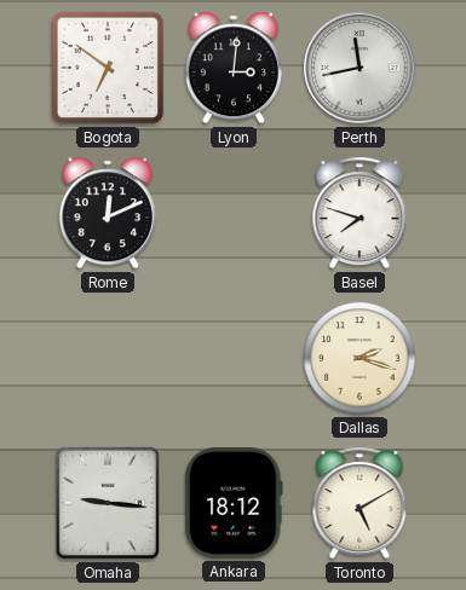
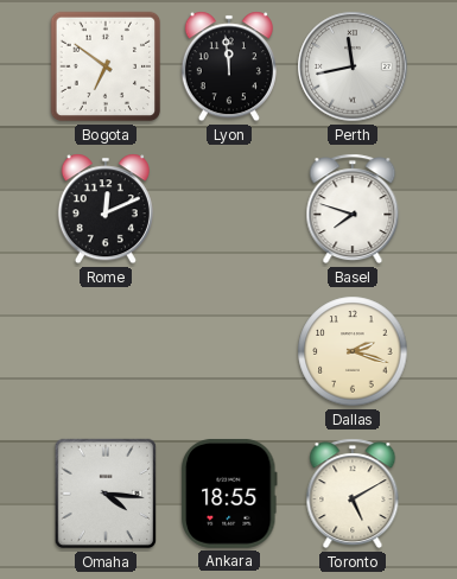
Lyon: 3:01 -> 11:59
Omaha: 9:16 -> 4:16
Ankara: 18:12 -> 18:55
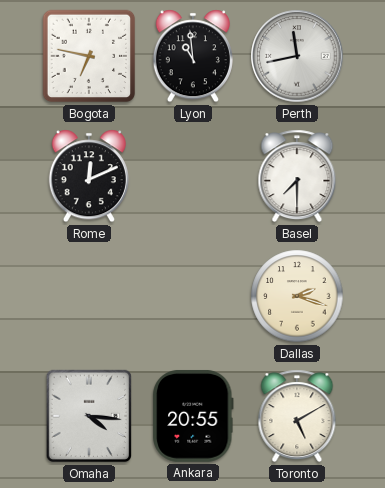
Bogota: 6:51 -> 6:47
Lyon: 11:59 -> 10:59
Basel: 7:48 -> 7:30
Ankara: 18:55 -> 20:55
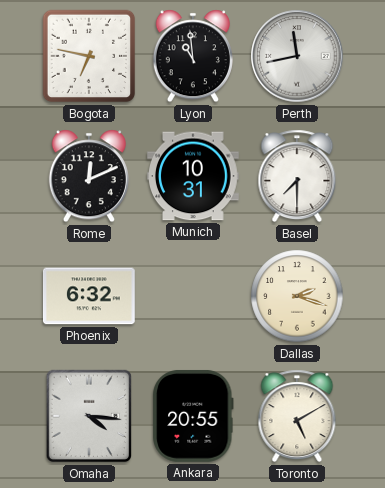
Munich: none -> 10:31
Phoenix: none -> 6:32
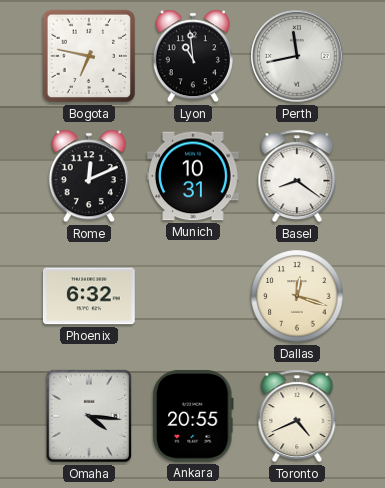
Basel: 7:30 -> 8:21
Dallas: 2:18 -> 12:18
Toronto: 5:10 -> 4:41
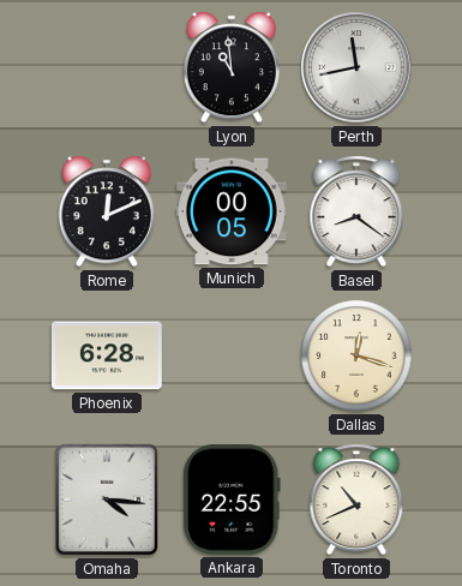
Bogota: 6:47 -> none
Munich: 10:31 -> 00:05
Phoenix: 6:32 -> 6:28
Ankara: 20:55 -> 22:55
Toronto: 4:41 -> 10:41
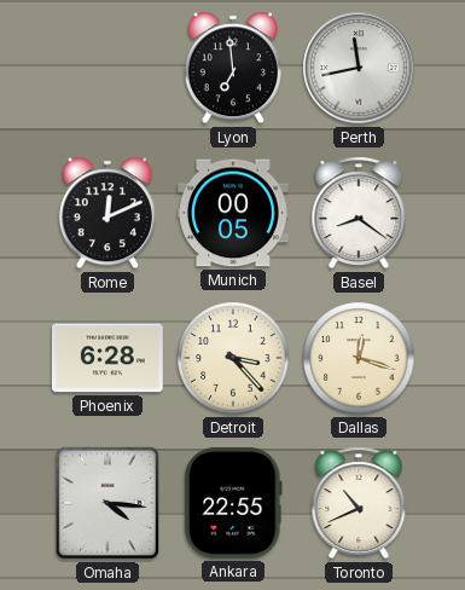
Lyon: 10:59 -> 6:59
Detroit: none -> 3:23
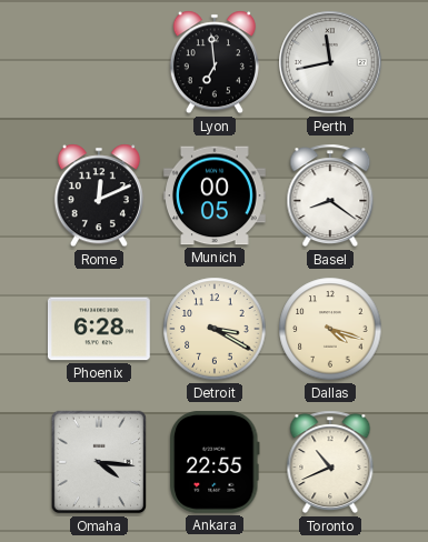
Detroit: 3:23 -> 3:20
Dallas: 12:18 -> 4:18
